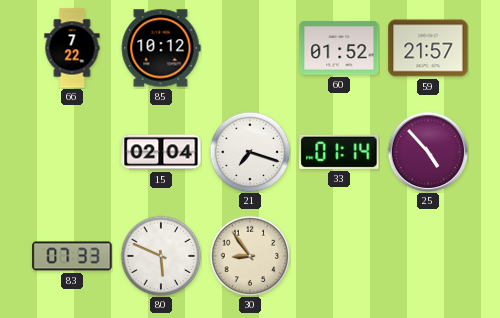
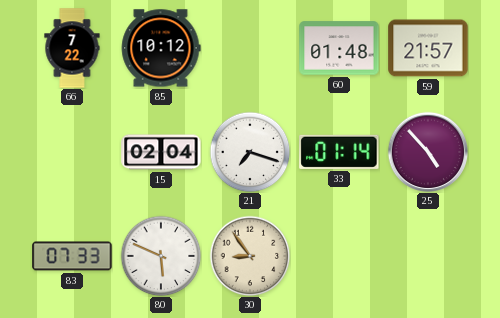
60: 01:52 -> 01:48
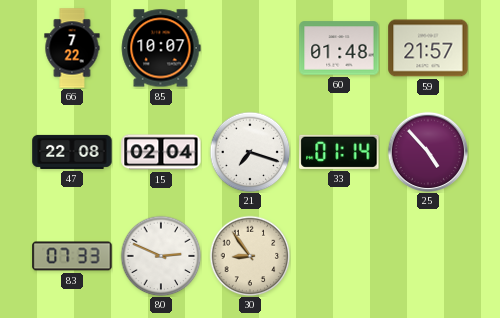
85: 10:12 -> 10:07
47: none -> 22:08
80: 5:49 -> 2:49
